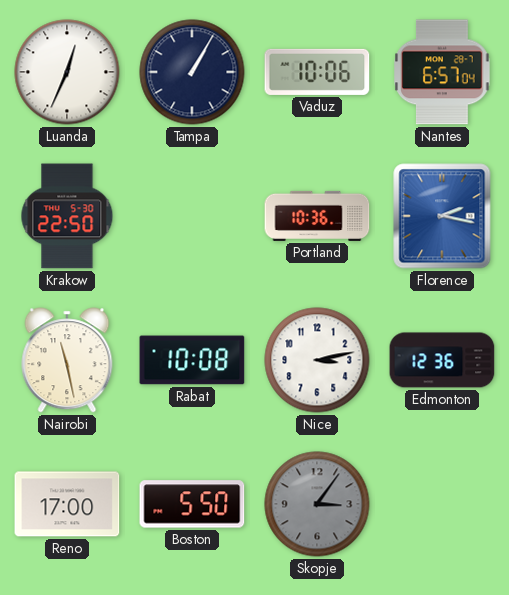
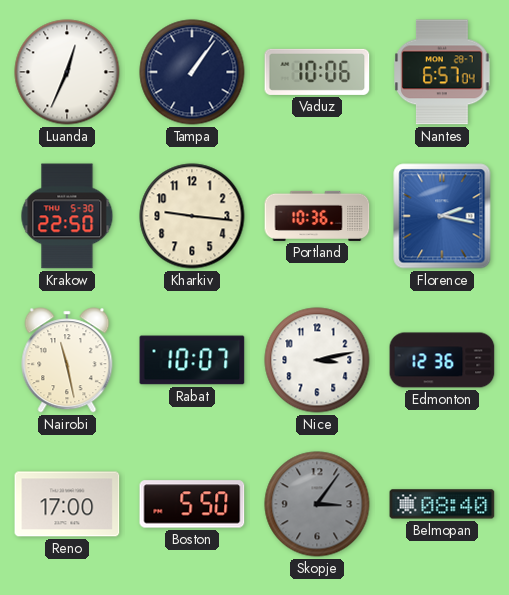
Tampa: 1:05 -> 1:06
Kharkiv: none -> 9:16
Rabat: 10:08 -> 10:07
Belmopan: none -> 08:40
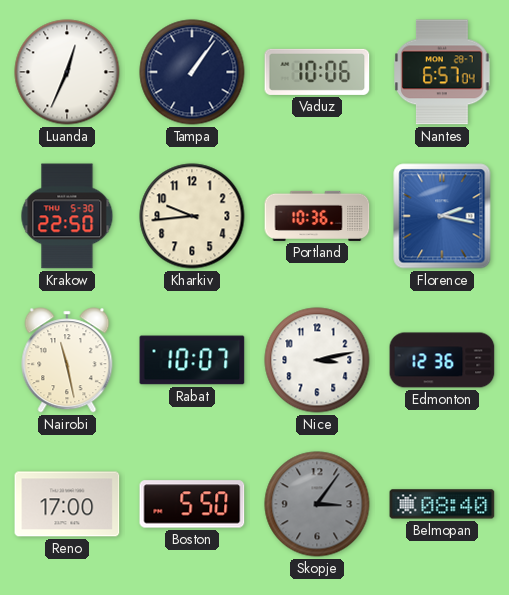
Kharkiv: 9:16 -> 9:44
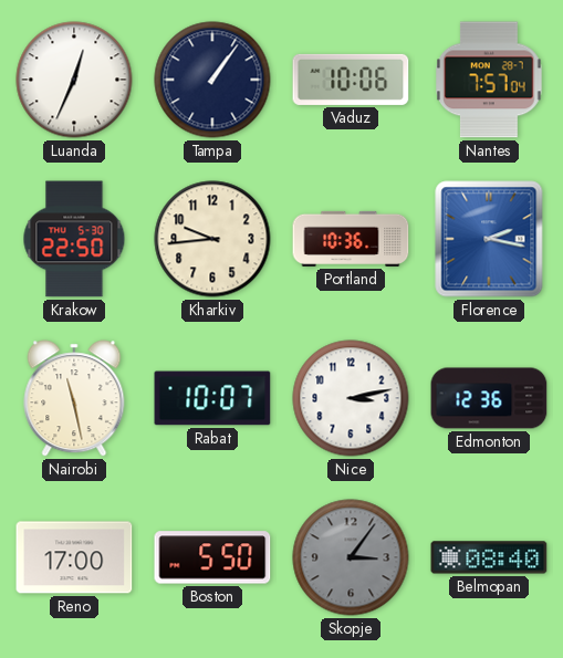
Nantes: 6:57 -> 7:57
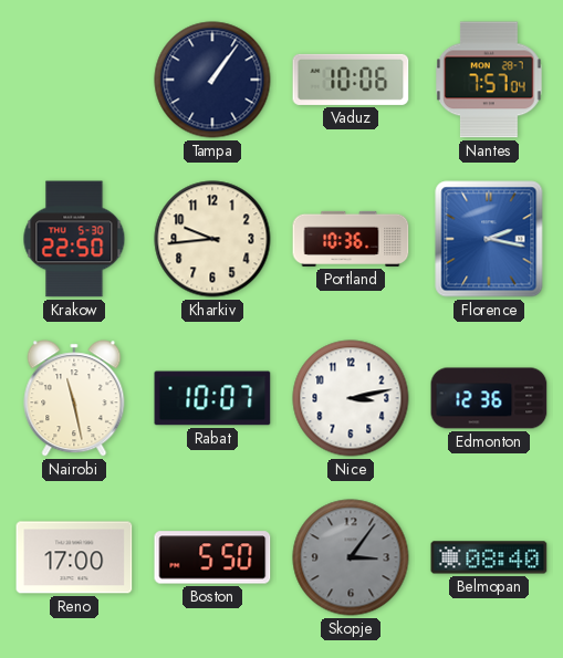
Luanda: 12:34 -> none
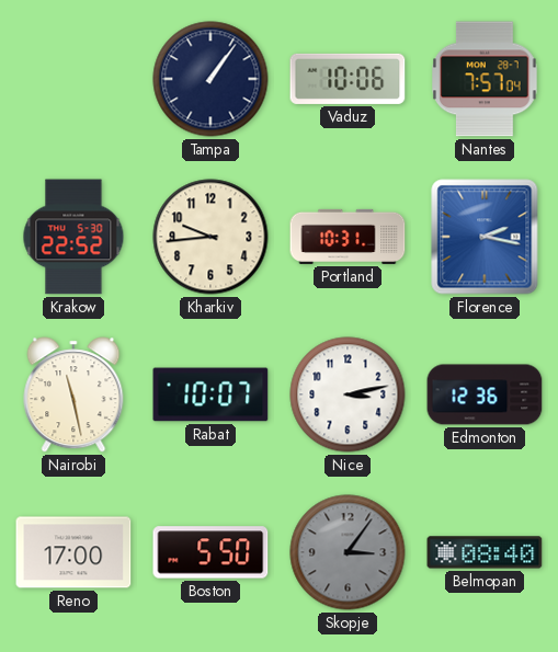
Krakow: 22:50 -> 22:52
Portland: 10:36 -> 10:31
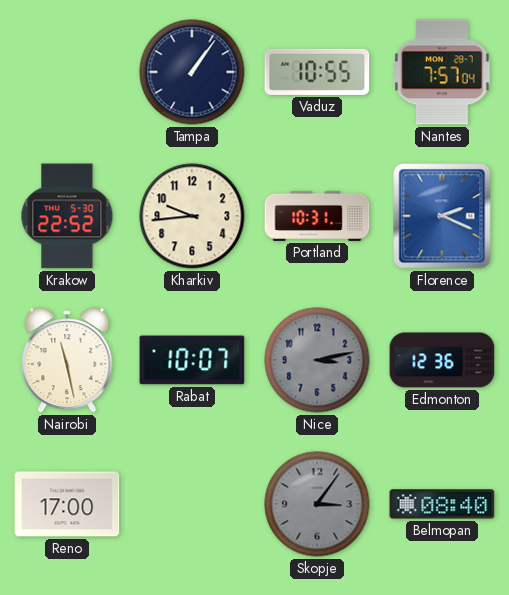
Vaduz: 10:06 -> 10:55
Florence: 2:17 -> 2:19
Nice dial: white -> grey
Boston: 5:50 -> none
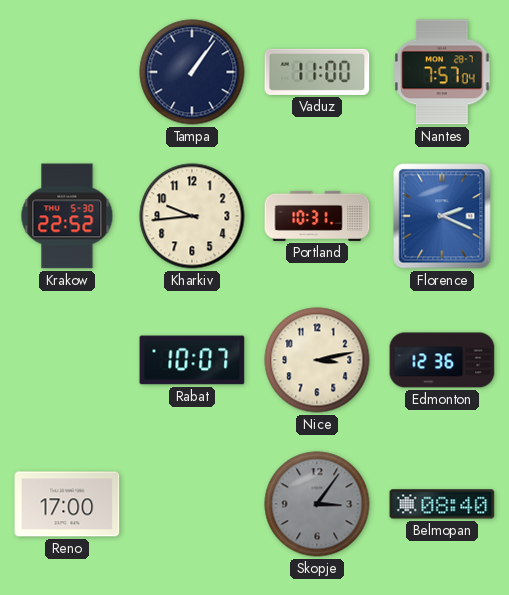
Vaduz: 10:55 -> 11:00
Nairobi: 11:28 -> none
Nice dial: grey -> cream
